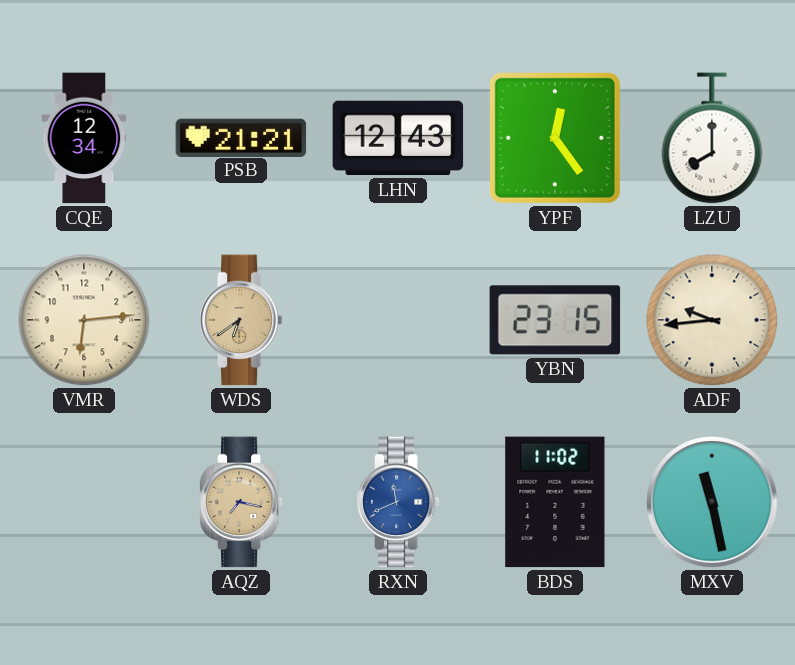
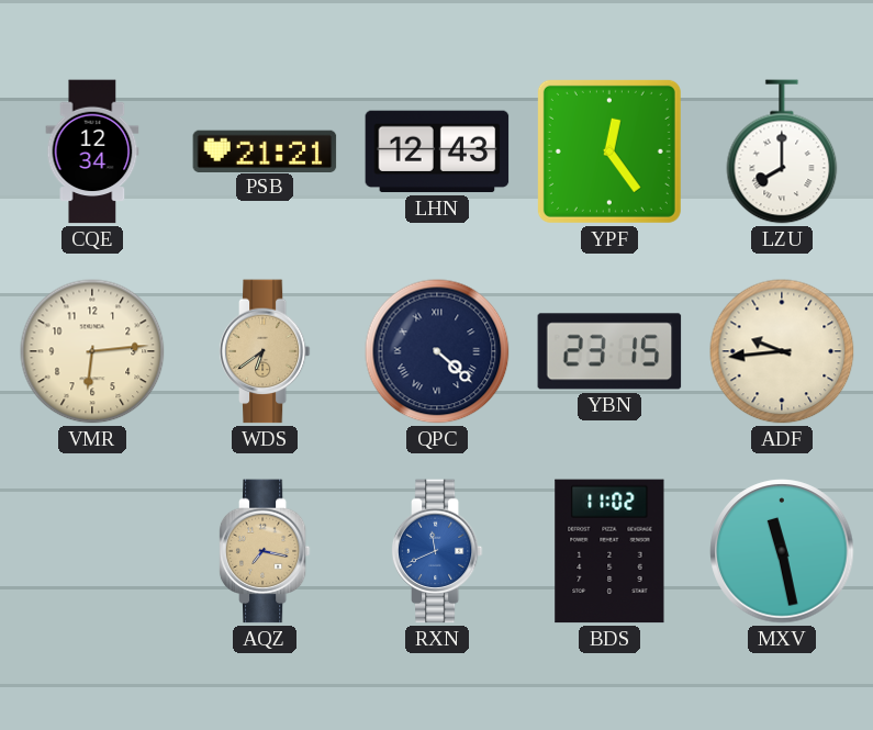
QPC: none -> 4:22
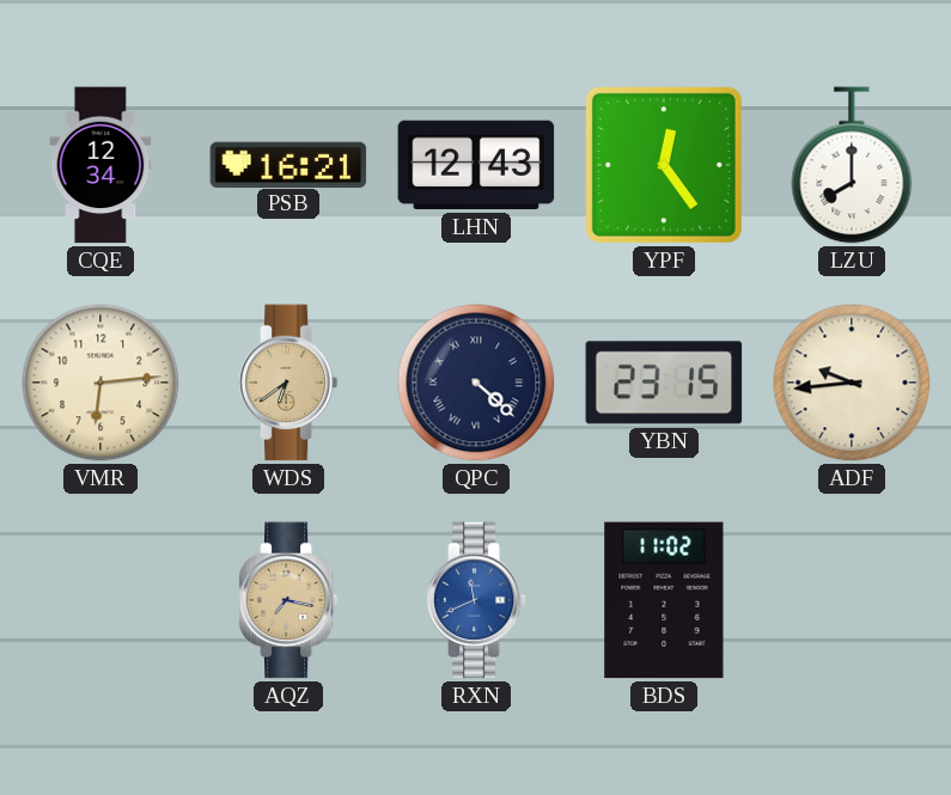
PSB: 21:21 -> 16:21
MXV: 11:28 -> none
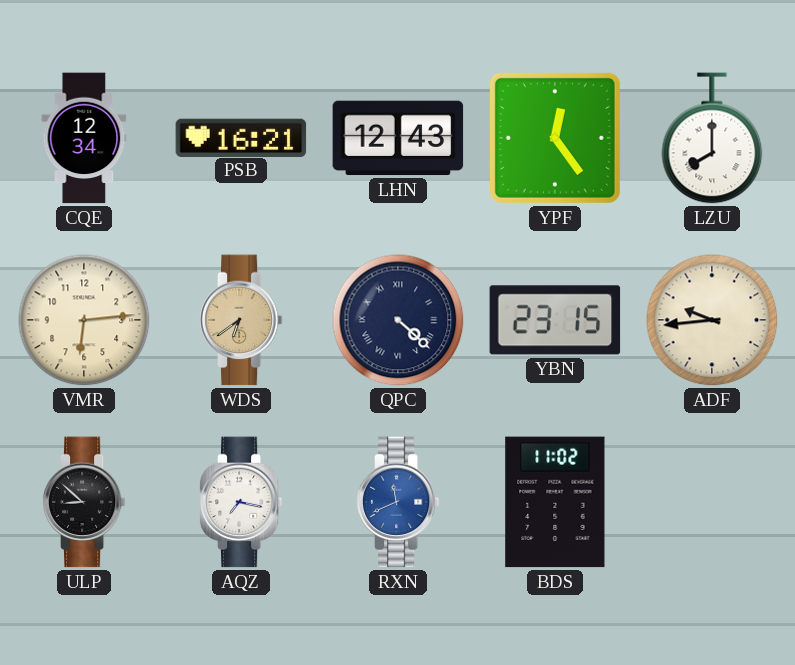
ULP: none -> 8:52
AQZ dial: champagne -> white
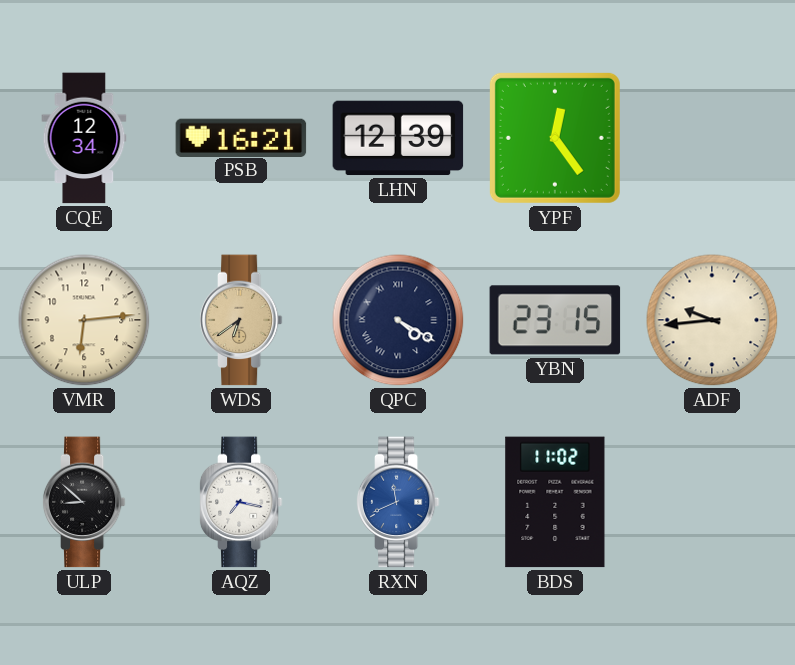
LHN: 12:43 -> 12:39
LZU: 8:00 -> none
QPC: 4:22 -> 4:20
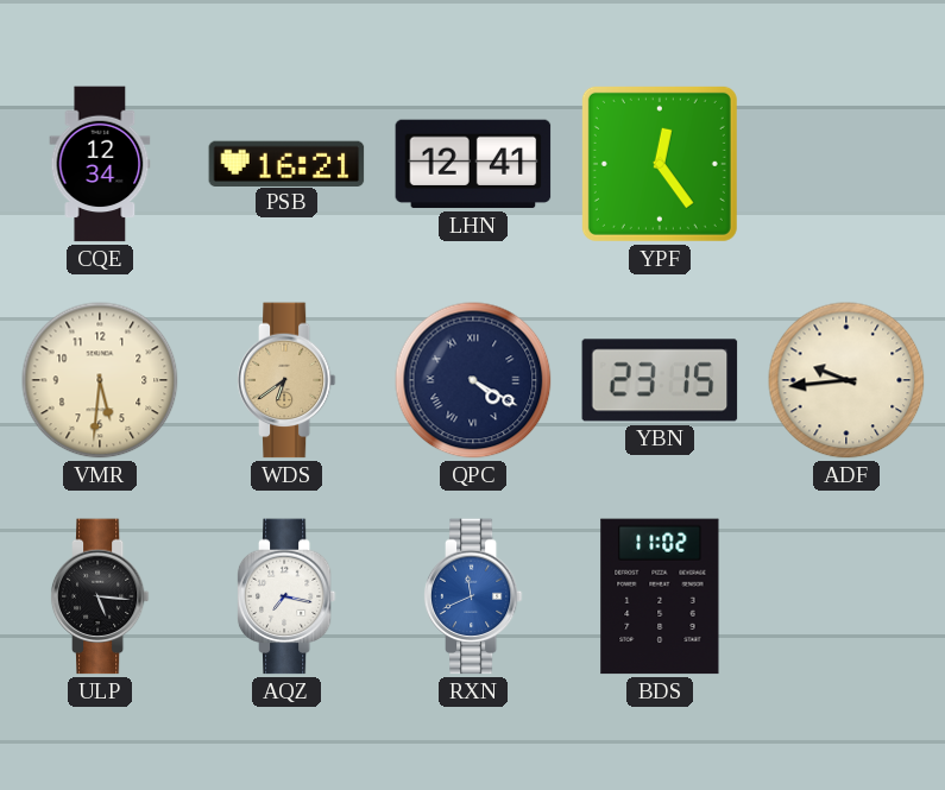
LHN: 12:39 -> 12:41
VMR: 6:14 -> 5:31
ULP: 8:52 -> 5:16
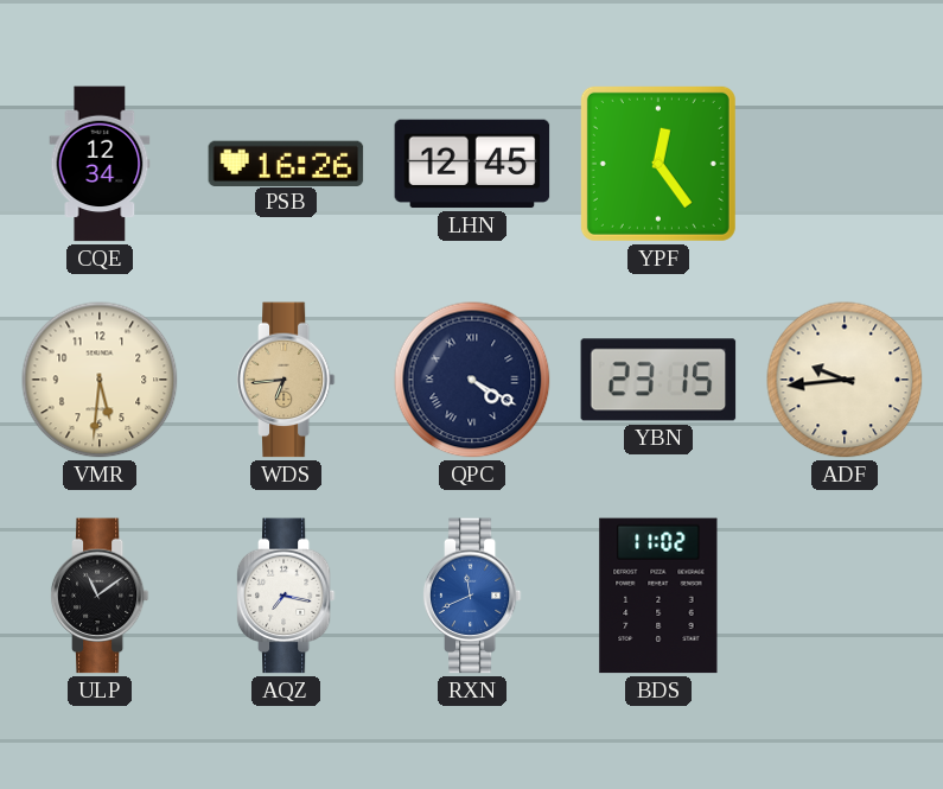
PSB: 16:21 -> 16:26
LHN: 12:41 -> 12:45
WDS: 6:39 -> 6:44
ULP: 5:16 -> 11:09
